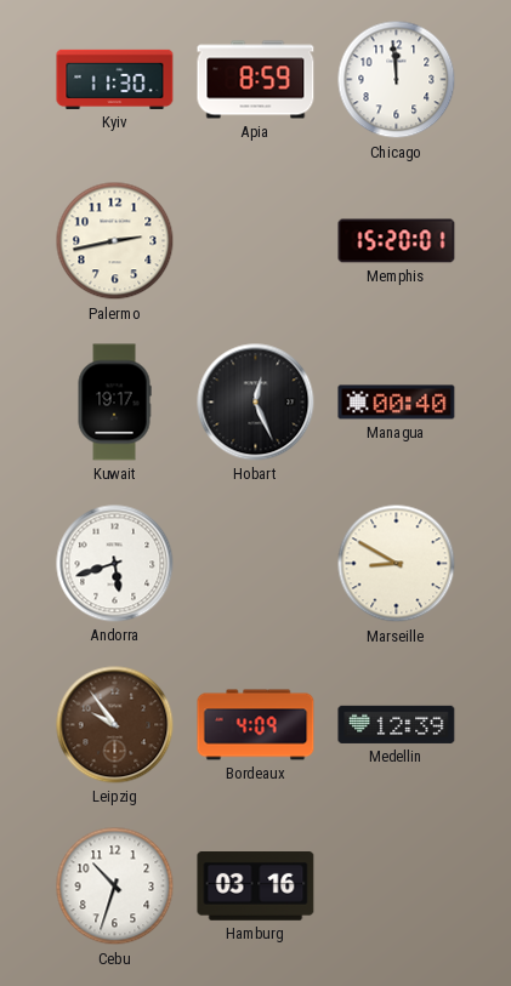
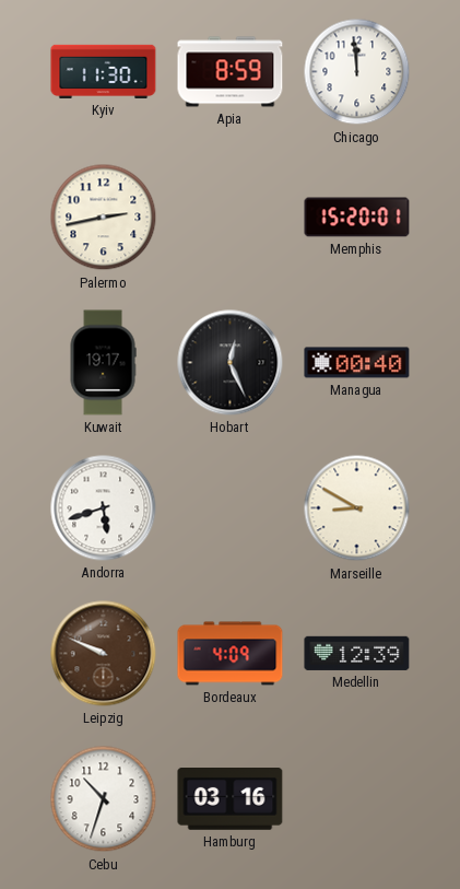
Leipzig: 9:54 -> 9:49
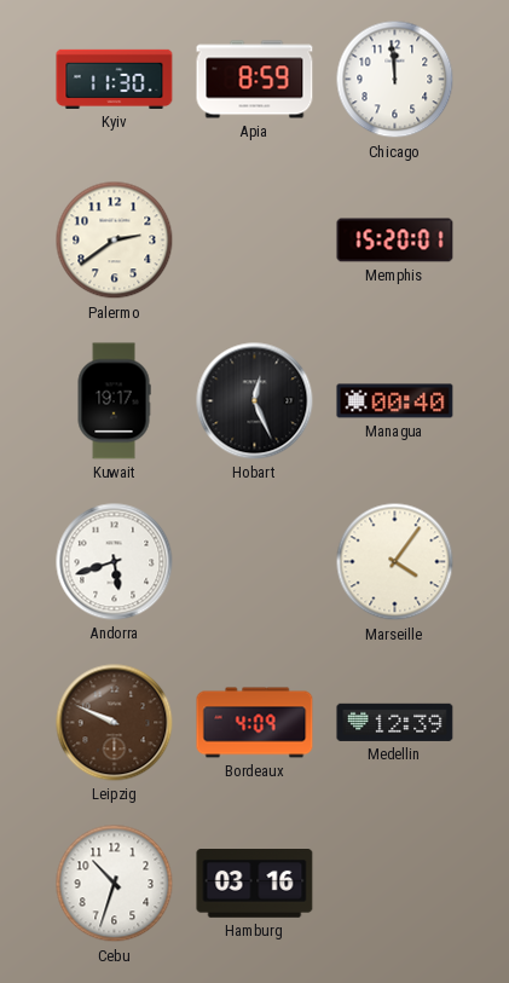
Palermo: 2:43 -> 2:39
Marseille: 8:50 -> 4:06
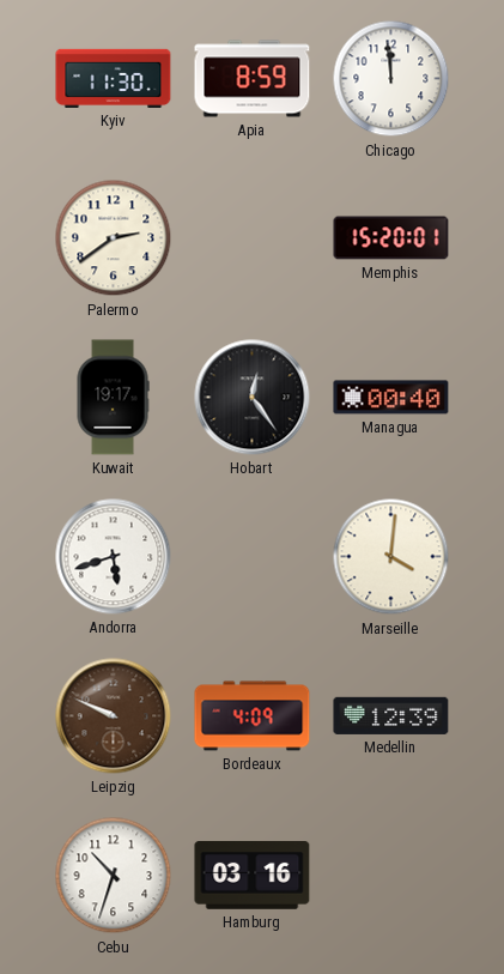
Hobart: 12:26 -> 12:24
Marseille: 4:06 -> 4:01
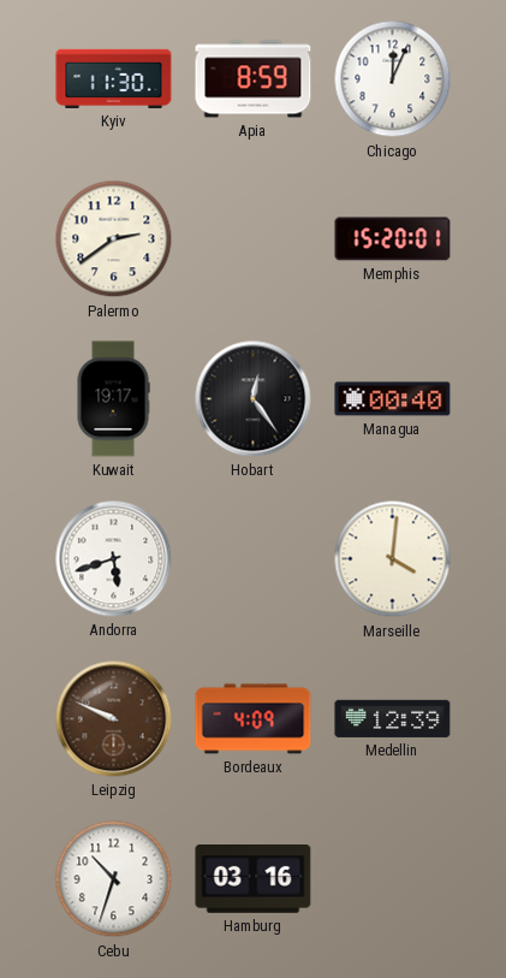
Chicago: 11:59 -> 12:04
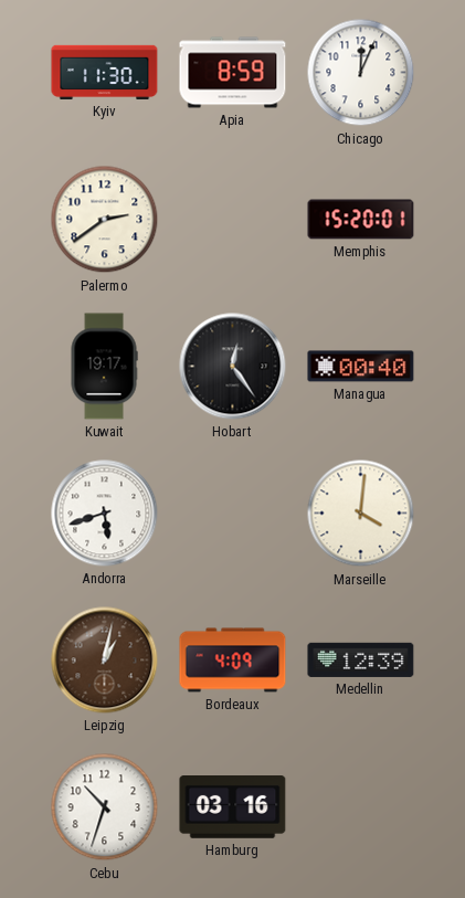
Leipzig: 9:49 -> 1:02
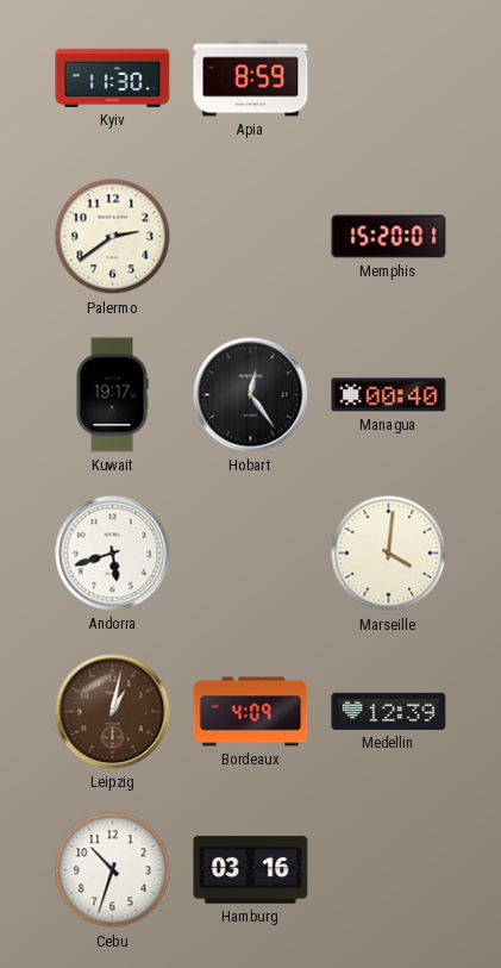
Chicago: 12:04 -> none
